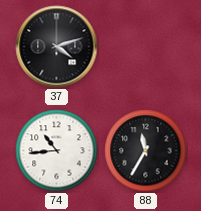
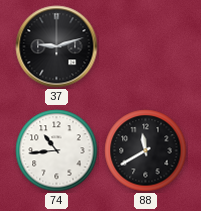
37: 4:12 -> 9:12
88: 11:35 -> 11:40
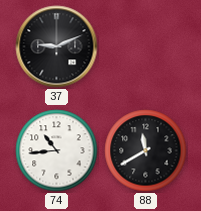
37: 9:12 -> 9:11
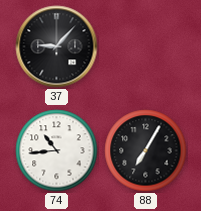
37: 9:11 -> 9:07
88: 11:40 -> 7:05
